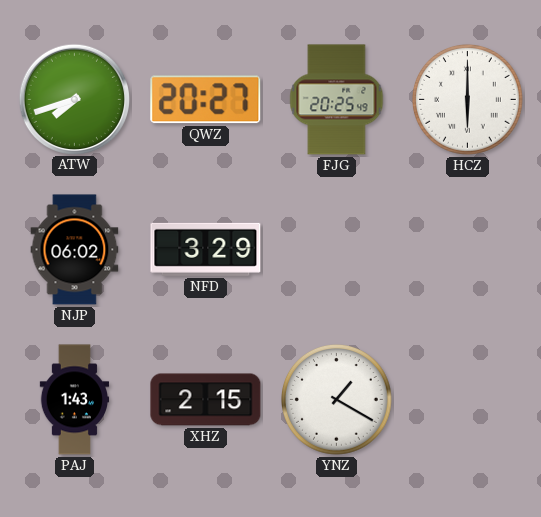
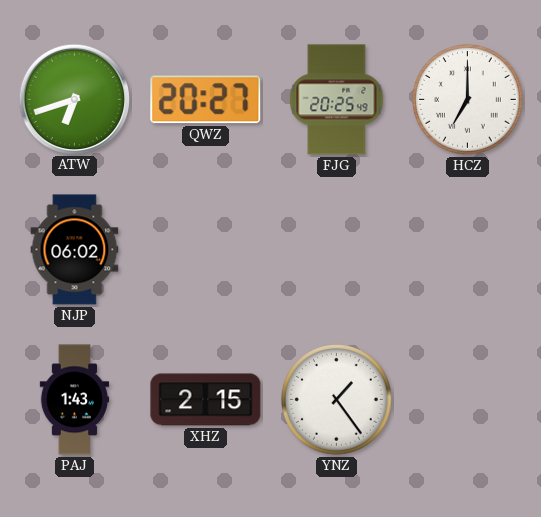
ATW: 7:42 -> 6:42
HCZ: 6:00 -> 7:00
NFD: 3:29 -> none
YNZ: 1:20 -> 1:24
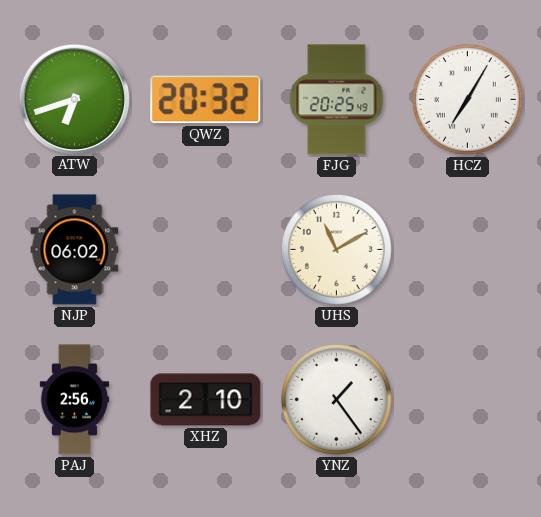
QWZ: 20:27 -> 20:32
HCZ: 7:00 -> 7:05
UHS: none -> 11:10
PAJ: 1:43 -> 2:56
XHZ: 2:15 -> 2:10
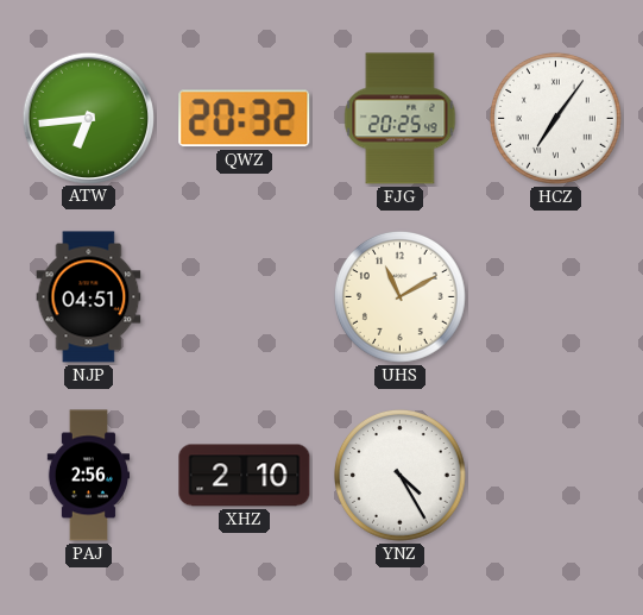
ATW: 6:42 -> 6:44
HCZ: 7:05 -> 7:06
NJP: 06:02 -> 04:51
YNZ: 1:24 -> 4:25
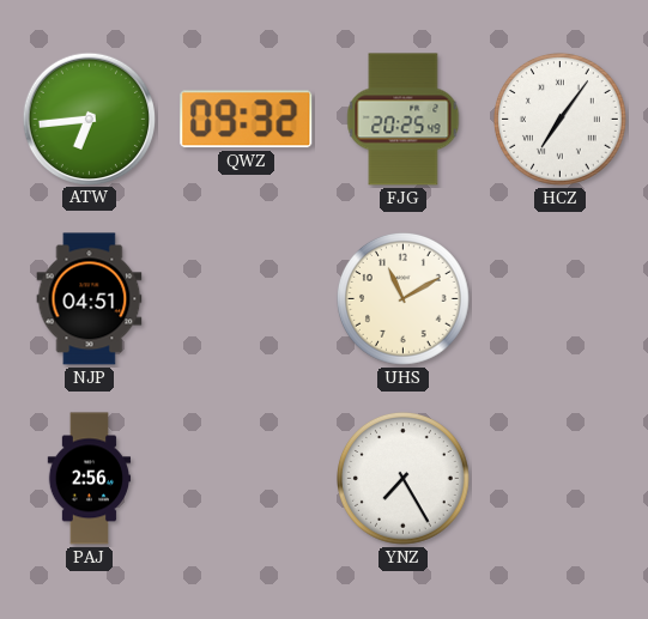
QWZ: 20:32 -> 09:32
XHZ: 2:10 -> none
YNZ: 4:25 -> 7:25
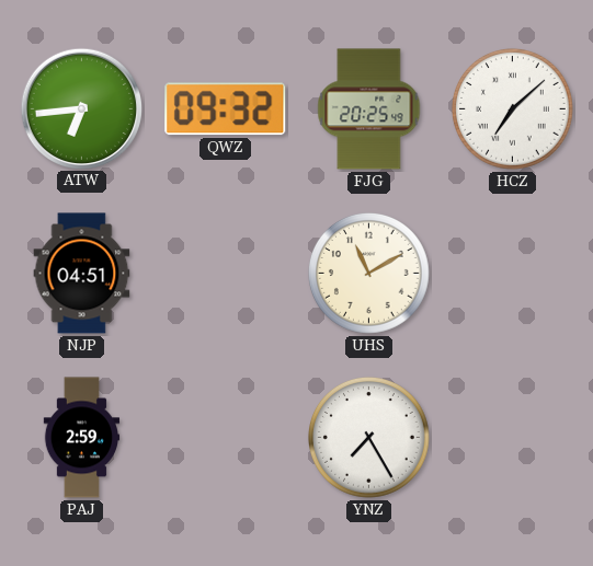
HCZ: 7:06 -> 7:08
PAJ: 2:56 -> 2:59
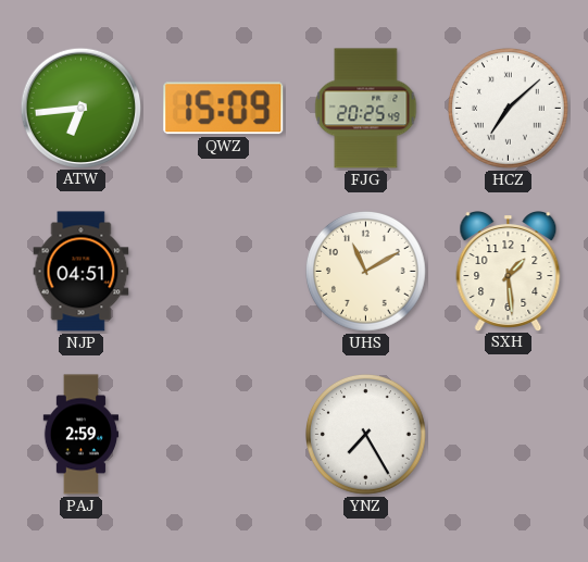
QWZ: 09:32 -> 15:09
SXH: none -> 1:29
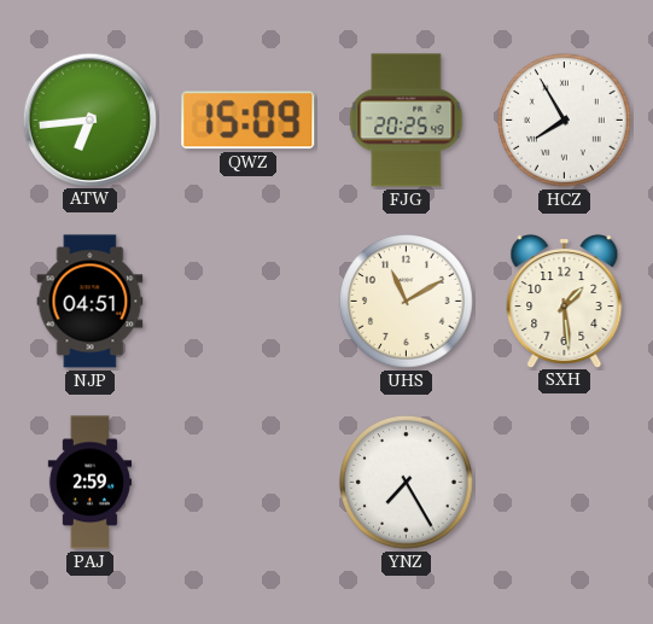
HCZ: 7:08 -> 7:55
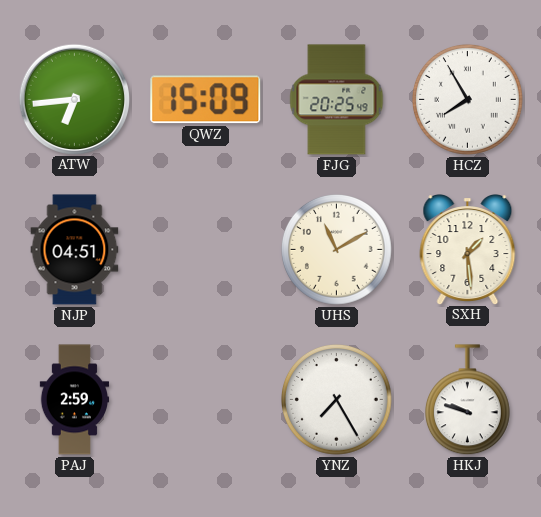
HKJ: none -> 9:48
